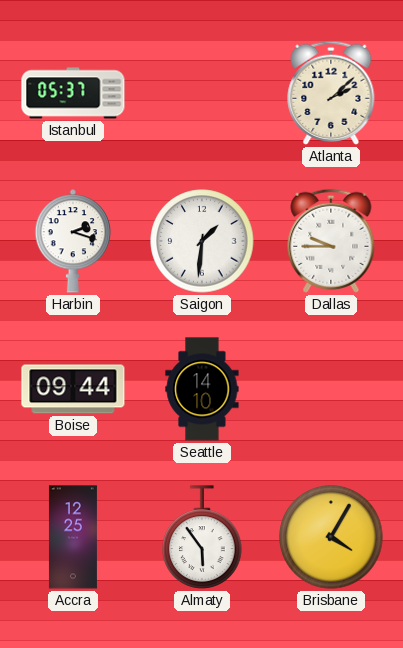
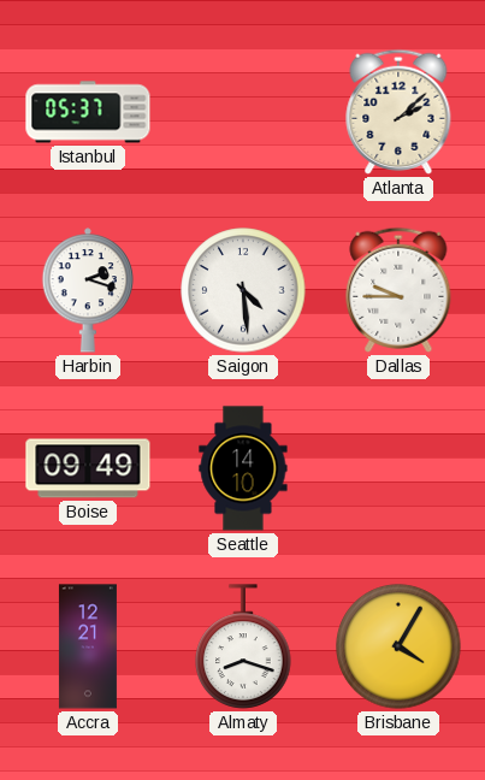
Saigon: 1:31 -> 4:29
Boise: 09:44 -> 09:49
Accra: 12:25 -> 12:21
Almaty: 5:54 -> 8:18
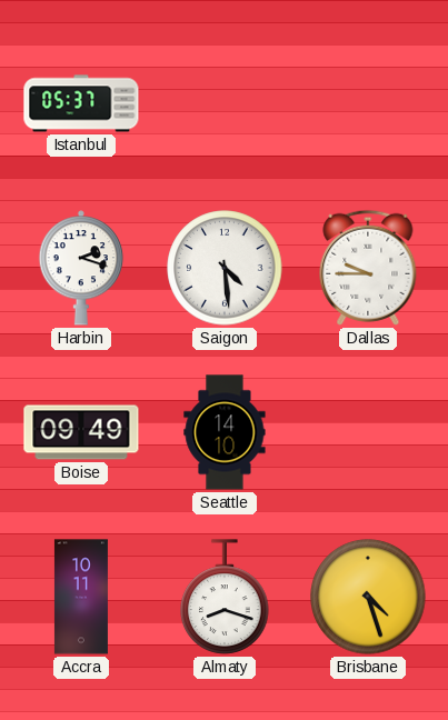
Atlanta: 2:08 -> none
Accra: 12:21 -> 10:11
Brisbane: 4:05 -> 4:27
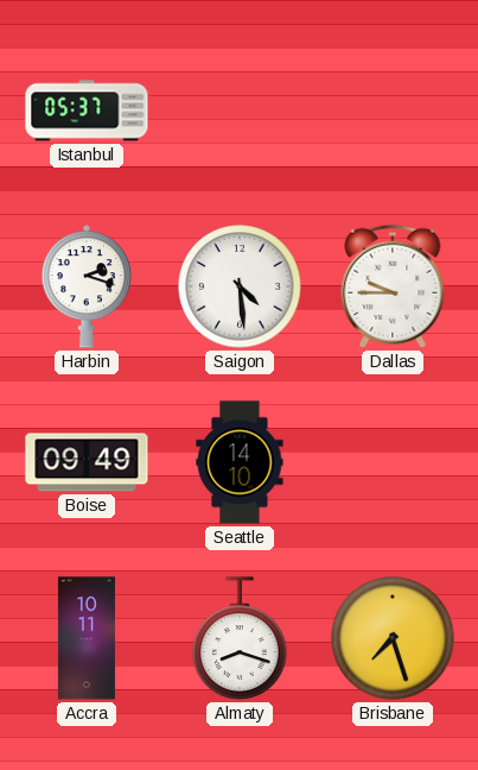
Brisbane: 4:27 -> 7:27
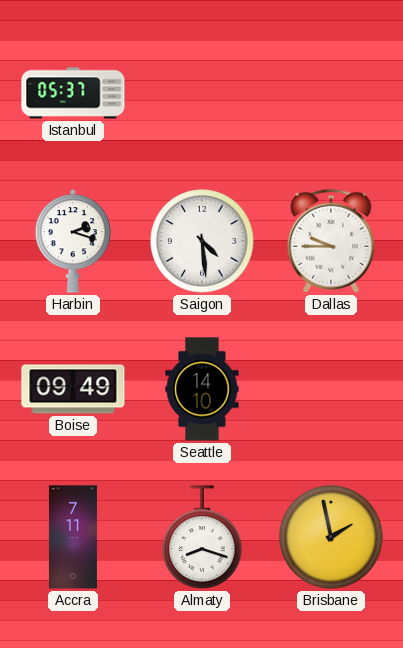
Accra: 10:11 -> 7:11
Brisbane: 7:27 -> 1:58
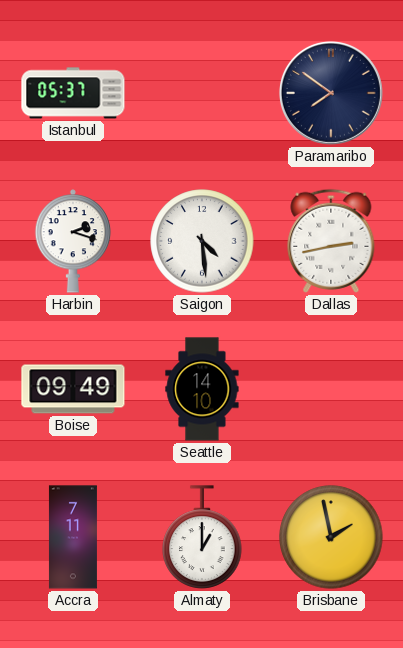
Paramaribo: none -> 7:51
Dallas: 9:45 -> 2:43
Almaty: 8:18 -> 1:00
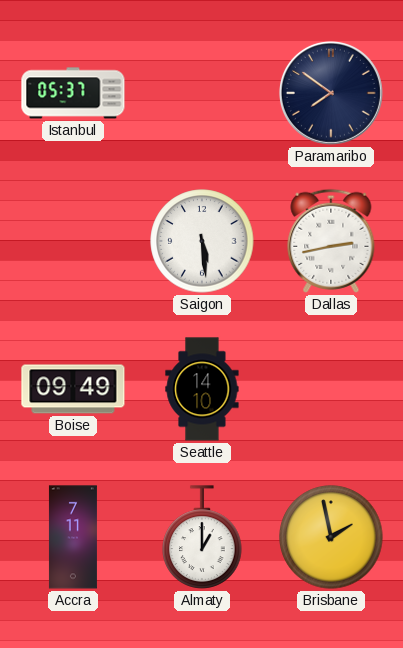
Harbin: 2:18 -> none
Saigon: 4:29 -> 5:29
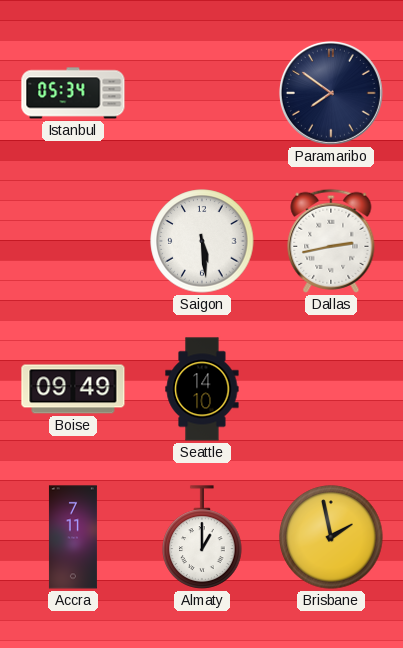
Istanbul: 05:37 -> 05:34
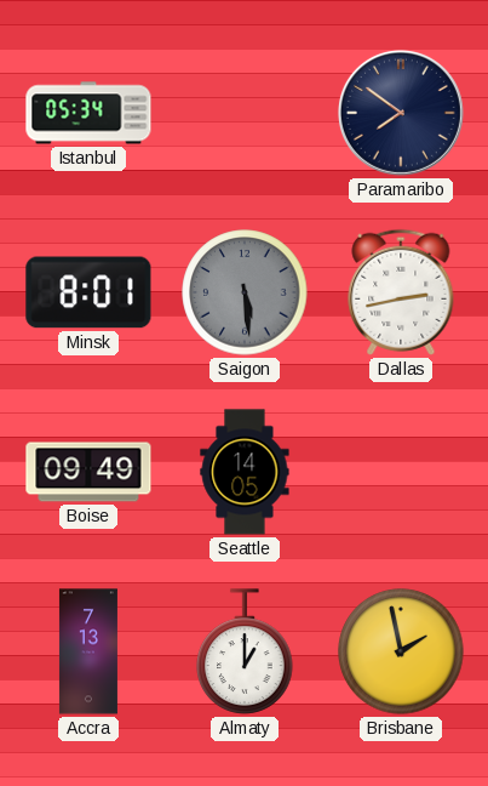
Minsk: none -> 8:01
Saigon dial: white -> grey
Seattle: 14:10 -> 14:05
Accra: 7:11 -> 7:13
